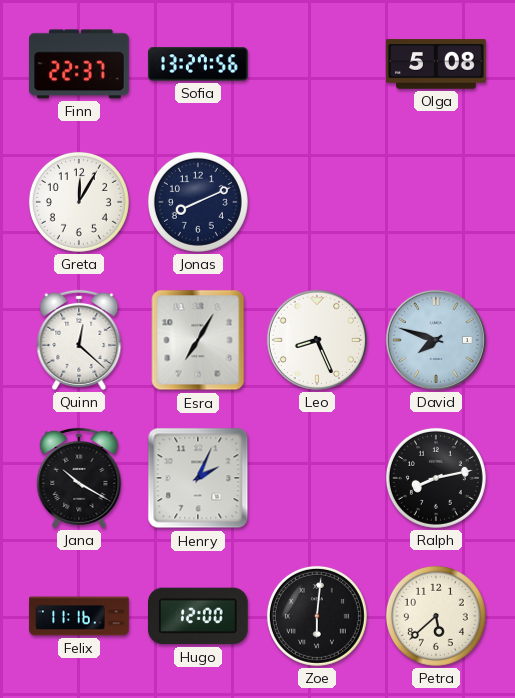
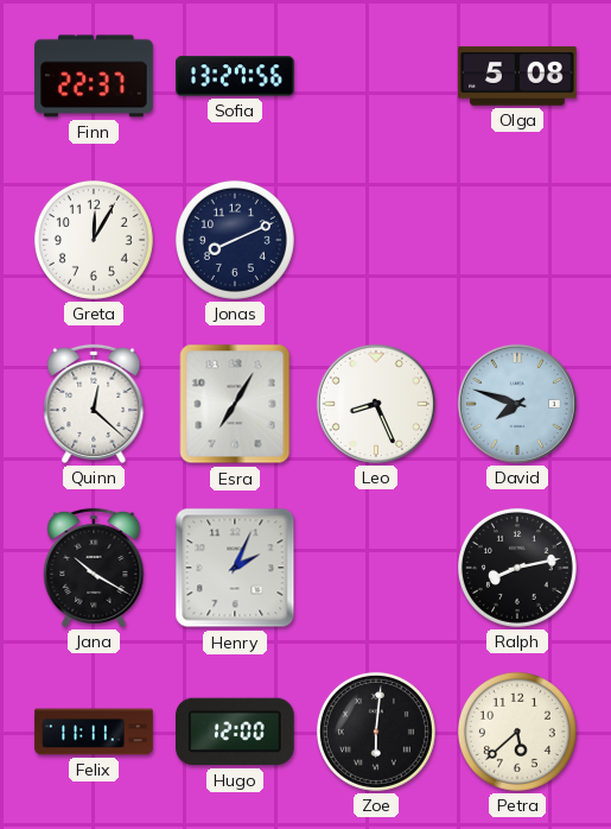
Felix: 11:16 -> 11:11
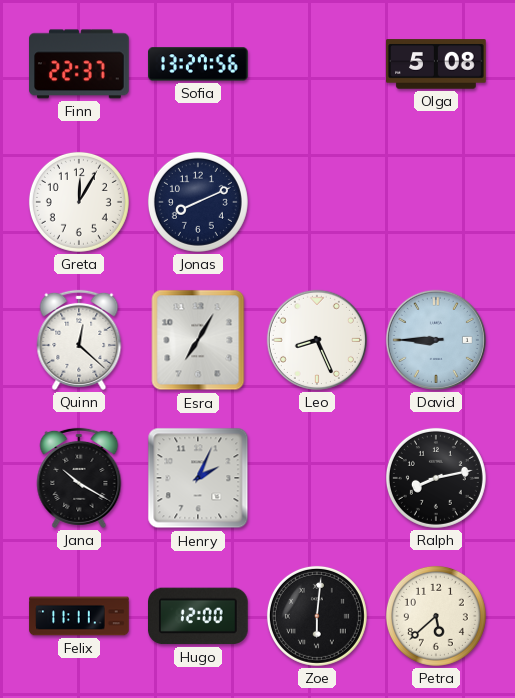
David: 7:48 -> 8:45
